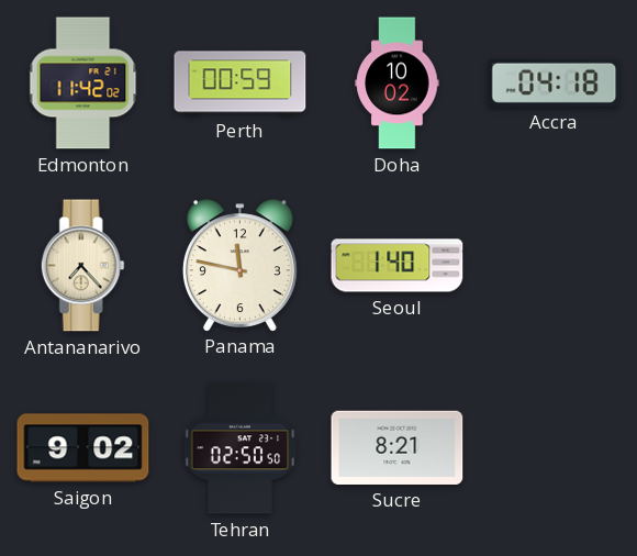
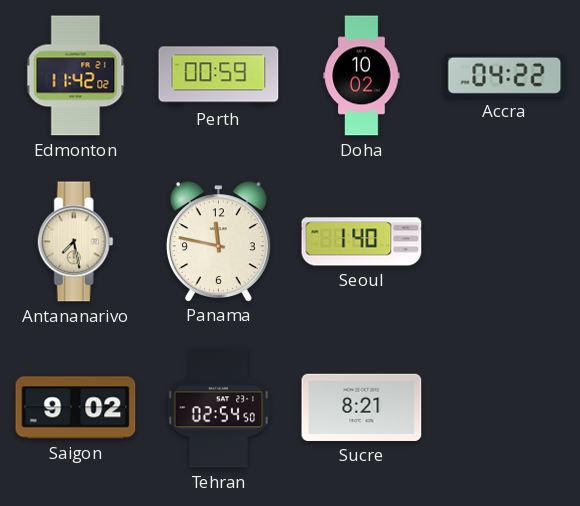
Accra: 04:18 -> 04:22
Antananarivo: 7:23 -> 7:28
Tehran: 02:50 -> 02:54
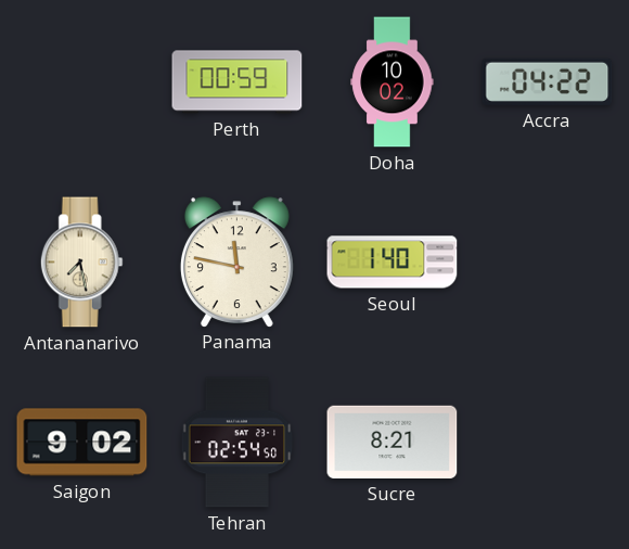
Edmonton: 11:42 -> none
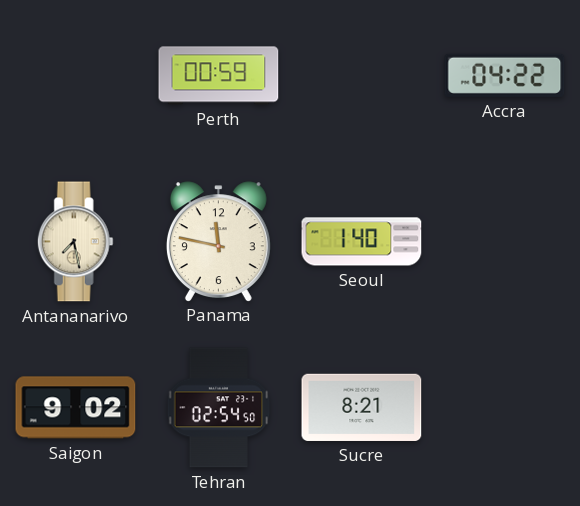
Doha: 10:02 -> none
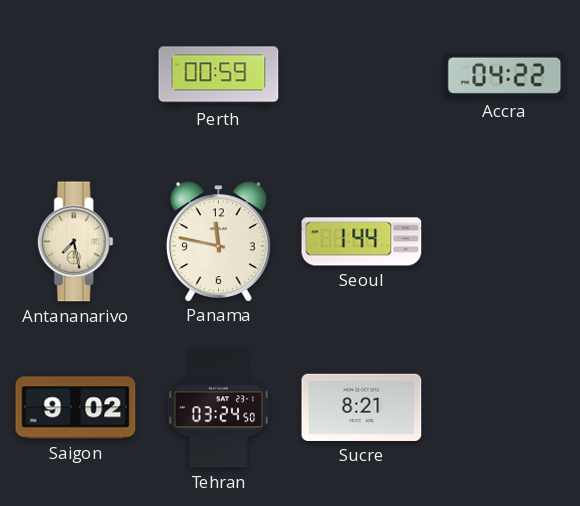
Seoul: 1:40 -> 1:44
Tehran: 02:54 -> 03:24
